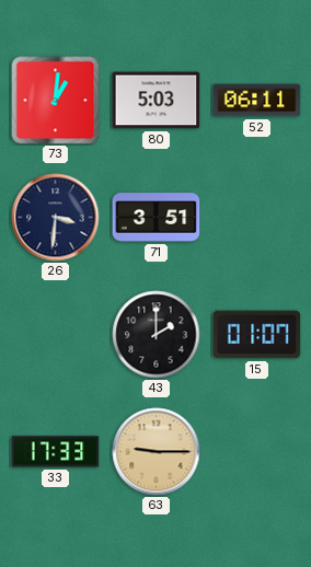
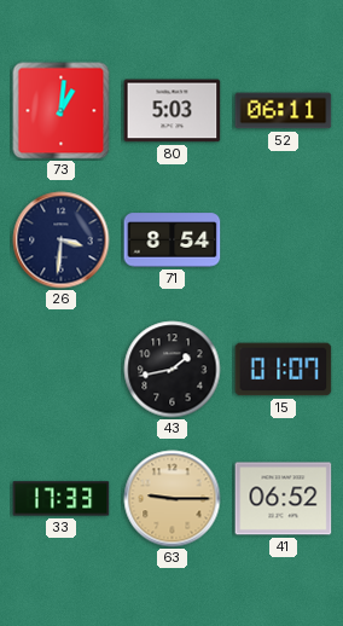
71: 3:51 -> 8:54
43: 2:00 -> 1:43
41: none -> 06:52
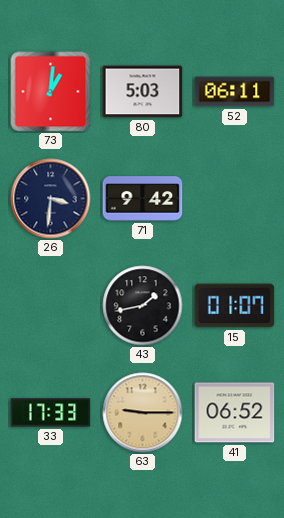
71: 8:54 -> 9:42
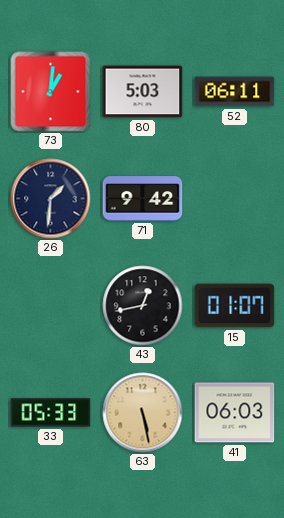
26: 3:31 -> 1:31
43: 1:43 -> 12:43
33: 17:33 -> 05:33
63: 9:15 -> 5:28
41: 06:52 -> 06:03
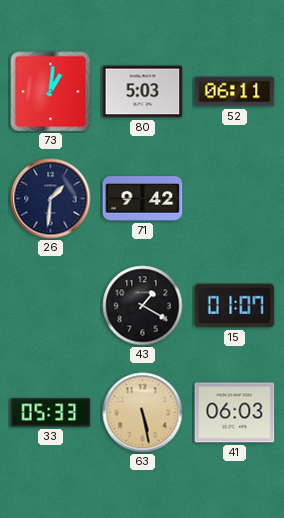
43: 12:43 -> 1:20
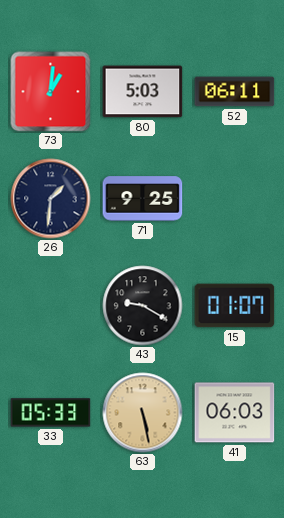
71: 9:42 -> 9:25
43: 1:20 -> 9:20
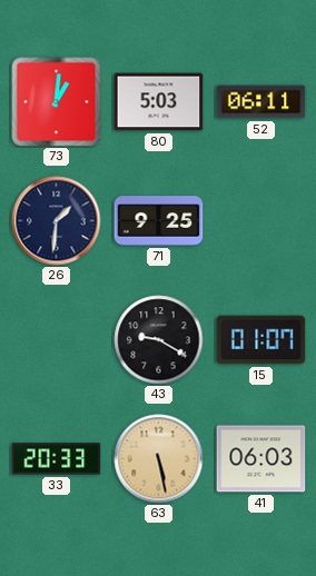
33: 05:33 -> 20:33
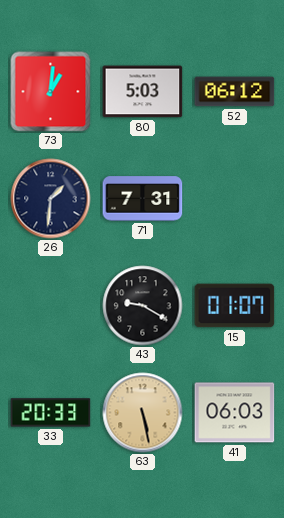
52: 06:11 -> 06:12
71: 9:25 -> 7:31
